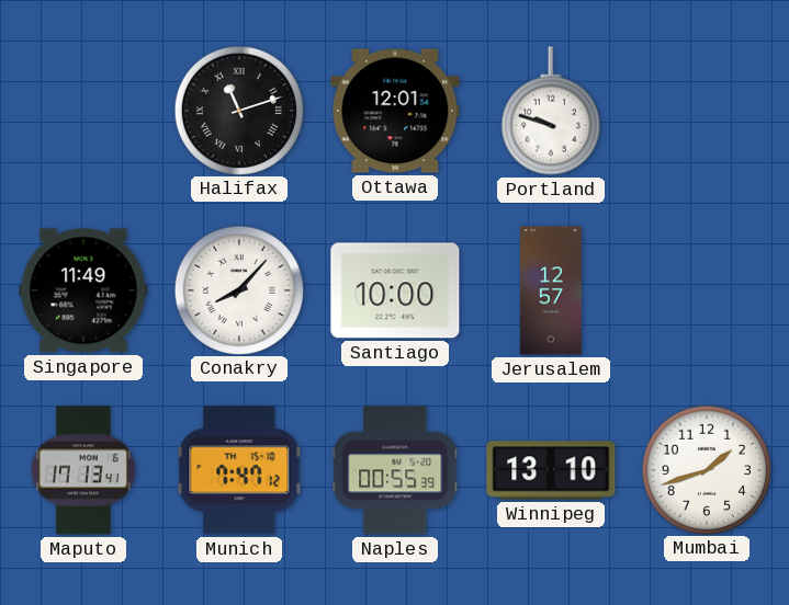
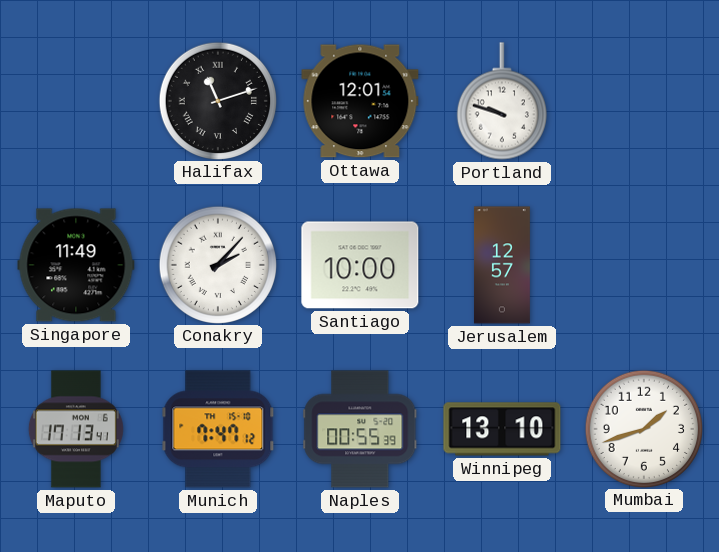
Conakry: 8:07 -> 2:07
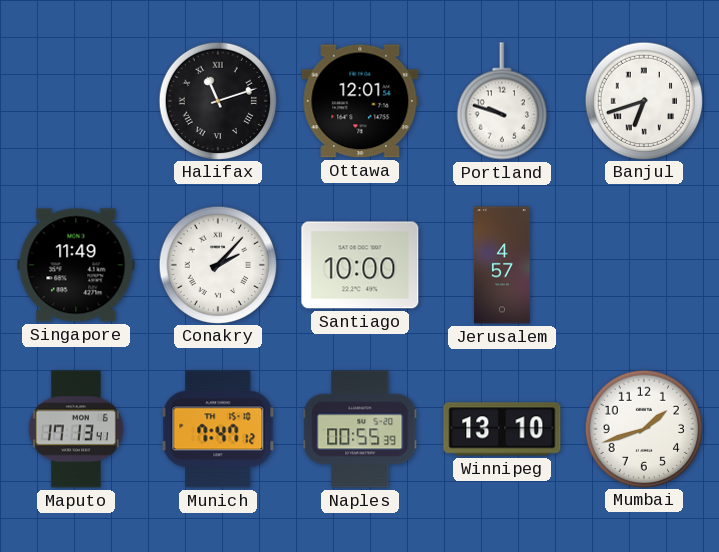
Banjul: none -> 6:42
Jerusalem: 12:57 -> 4:57
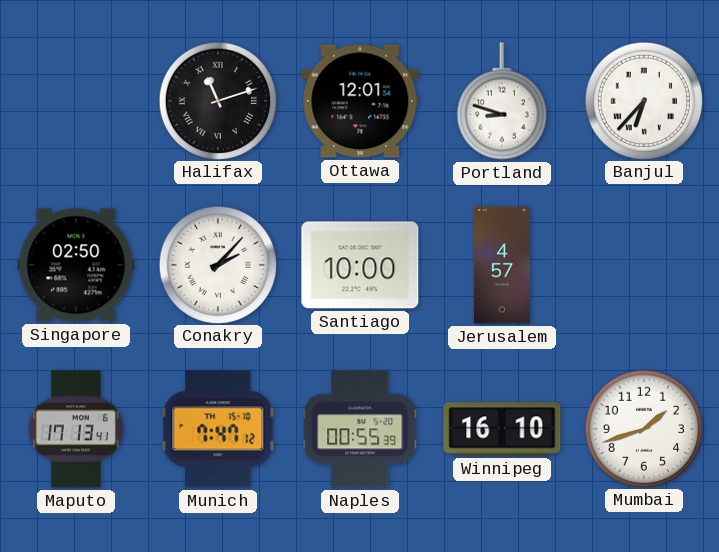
Portland: 9:48 -> 8:48
Banjul: 6:42 -> 6:37
Singapore: 11:49 -> 02:50
Winnipeg: 13:10 -> 16:10
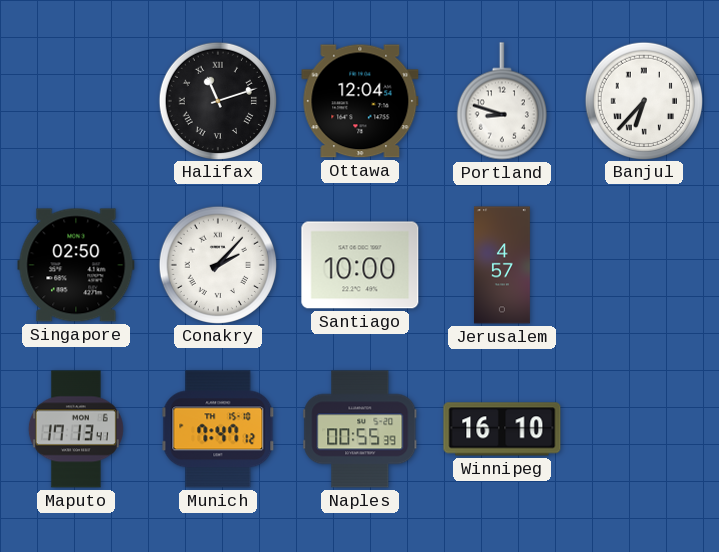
Ottawa: 12:01 -> 12:04
Mumbai: 1:42 -> none
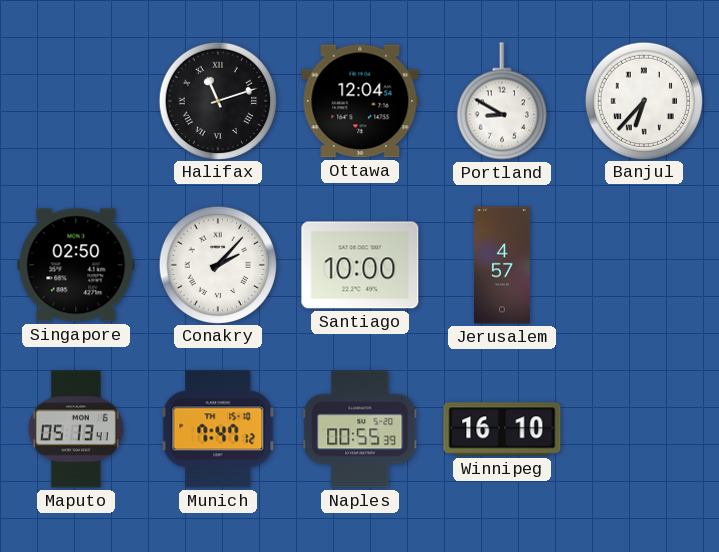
Portland: 8:48 -> 8:50
Maputo: 17:13 -> 05:13
